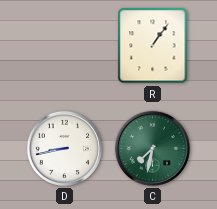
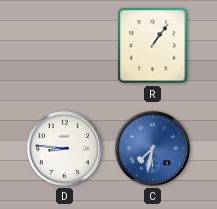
D: 8:43 -> 8:46
C dial: green -> blue
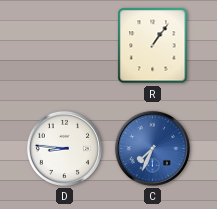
C: 7:32 -> 7:34
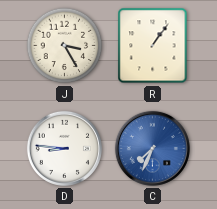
J: none -> 3:25
